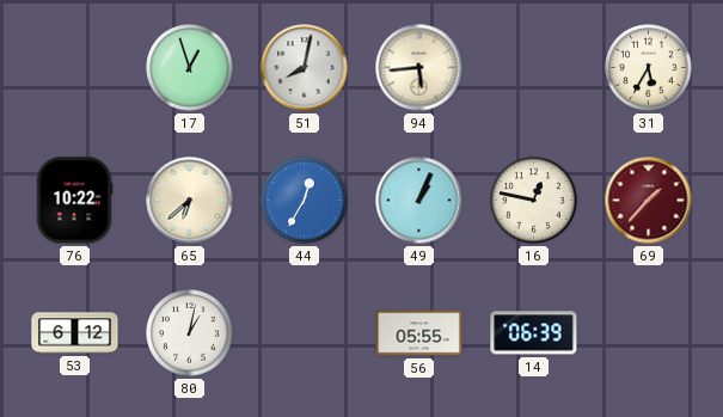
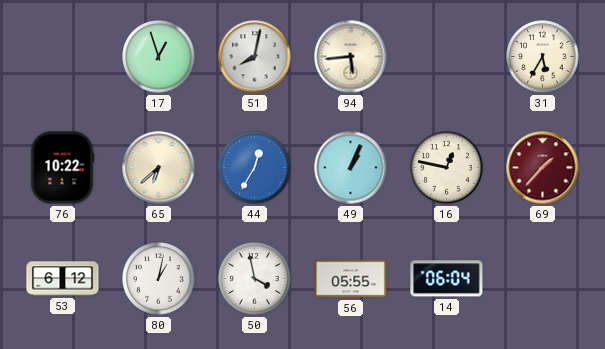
50: none -> 3:58
14: 06:39 -> 06:04
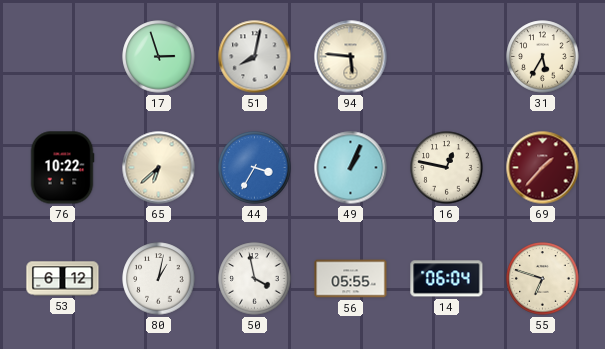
17: 12:57 -> 2:57
94: 5:44 -> 5:46
44: 12:35 -> 3:35
55: none -> 6:48
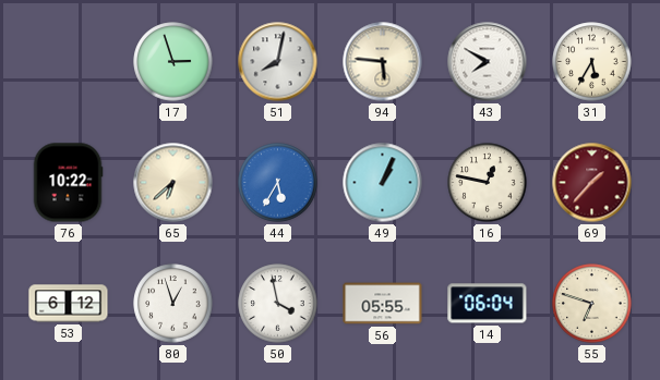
43: none -> 7:50
44: 3:35 -> 5:35
80: 1:02 -> 12:57
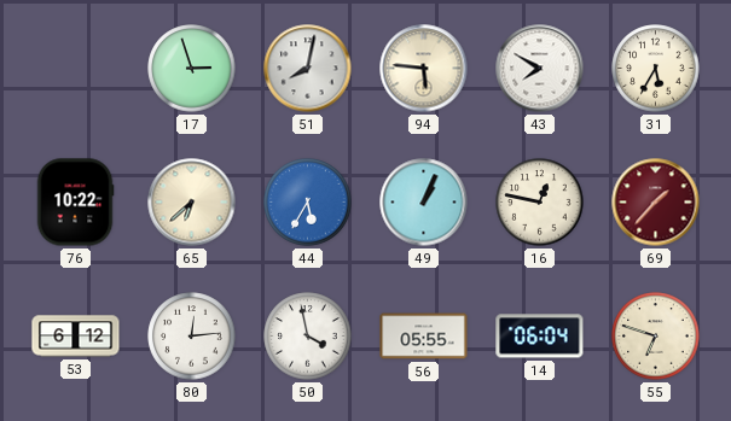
80: 12:57 -> 12:14
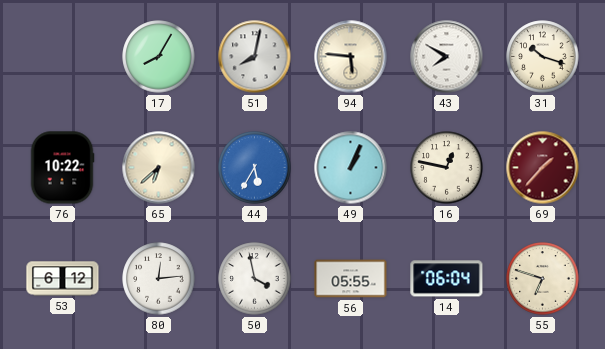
17: 2:57 -> 8:05
31: 5:35 -> 10:18
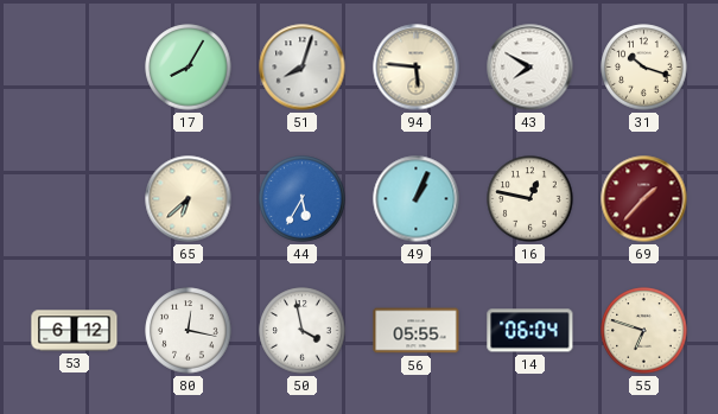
51: 8:02 -> 8:03
76: 10:22 -> none
80: 12:14 -> 12:17
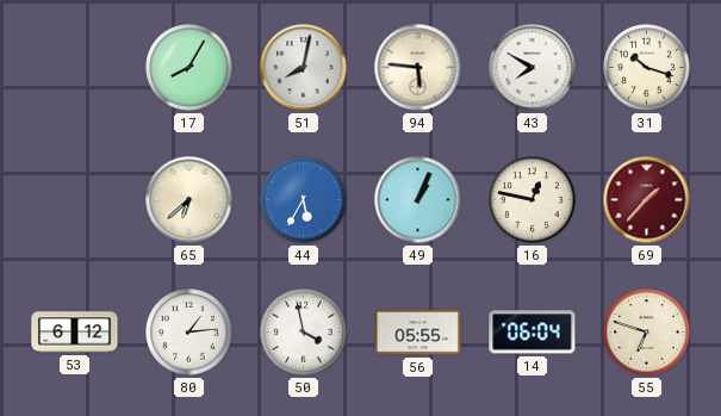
51: 8:03 -> 8:02
80: 12:17 -> 1:14
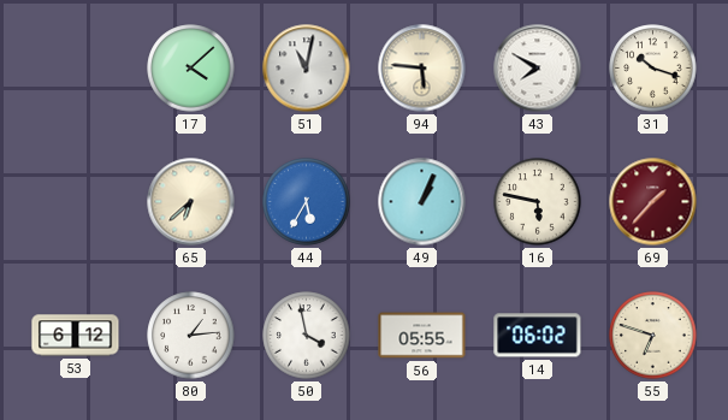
17: 8:05 -> 4:08
51: 8:02 -> 11:02
16: 12:47 -> 5:47
14: 06:04 -> 06:02
